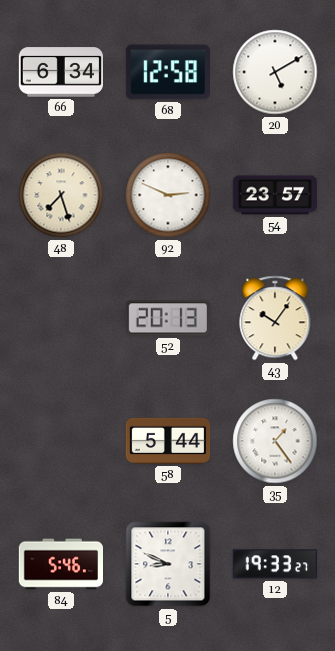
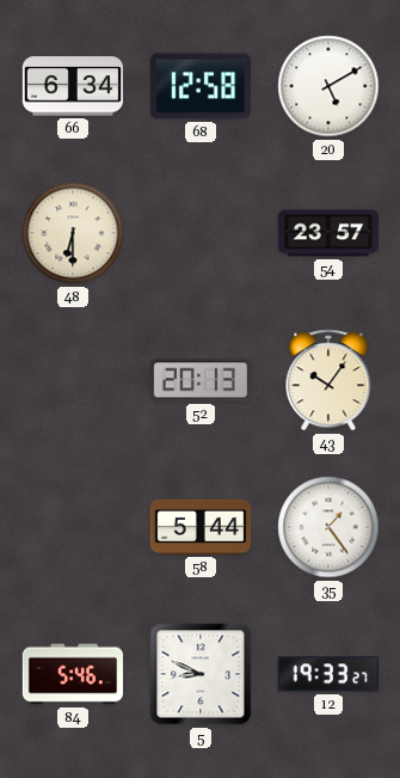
48: 7:27 -> 6:30
92: 2:49 -> none
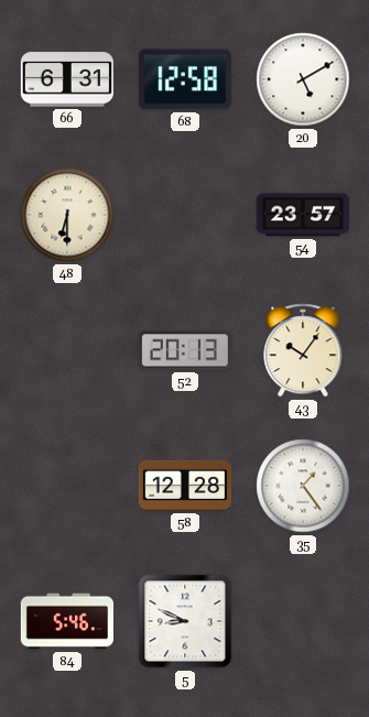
66: 6:34 -> 6:31
58: 5:44 -> 12:28
12: 19:33 -> none
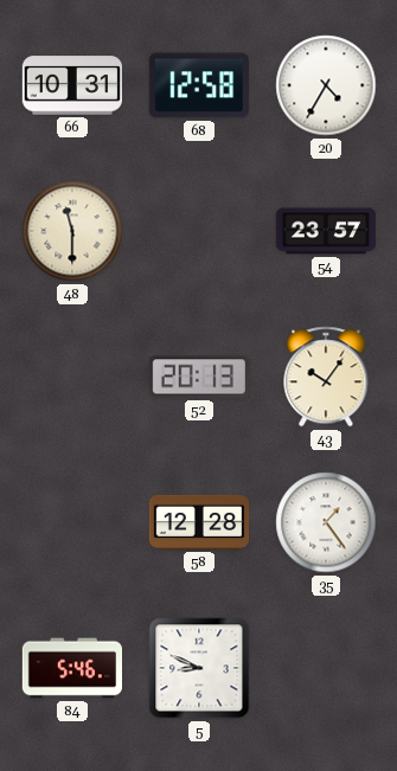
66: 6:31 -> 10:31
20: 5:10 -> 4:35
48: 6:30 -> 11:30
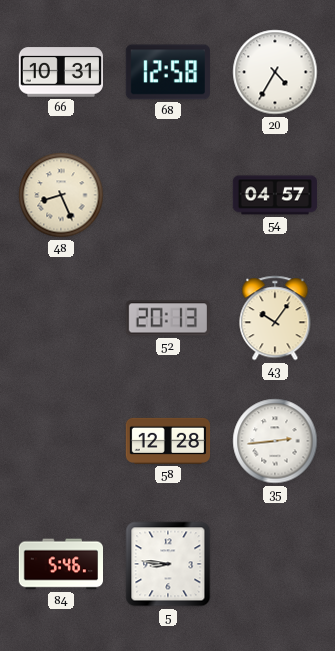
48: 11:30 -> 8:26
54: 23:57 -> 04:57
35: 1:24 -> 2:44
5: 8:49 -> 8:46
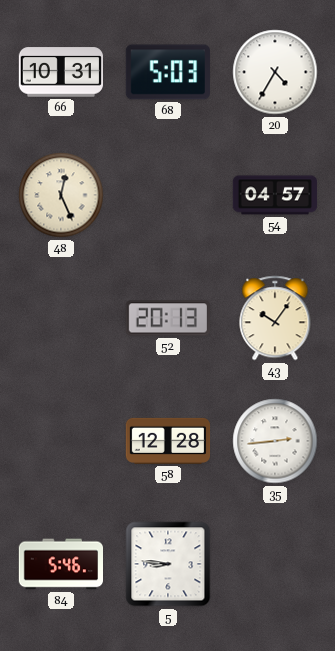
68: 12:58 -> 5:03
48: 8:26 -> 12:26
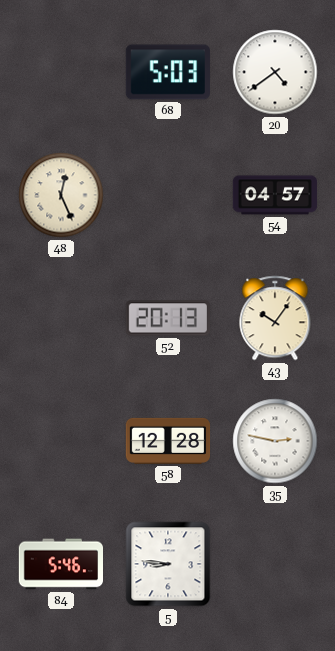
66: 10:31 -> none
20: 4:35 -> 4:39
35: 2:44 -> 2:47
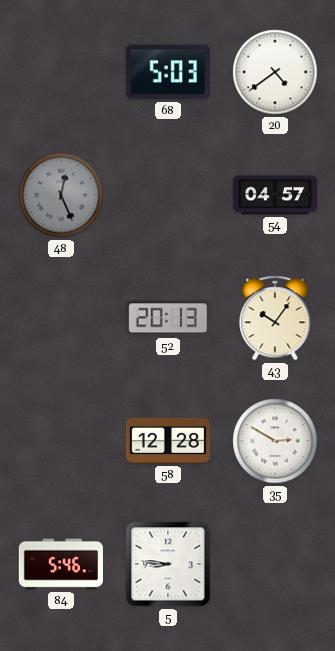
48 dial: cream -> grey
35: 2:47 -> 2:50
